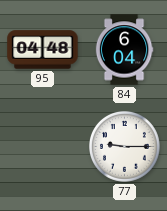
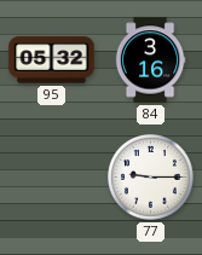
95: 04:48 -> 05:32
84: 6:04 -> 3:16
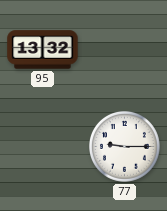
95: 05:32 -> 13:32
84: 3:16 -> none
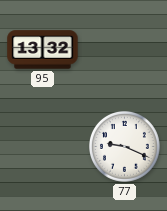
77: 9:15 -> 9:19
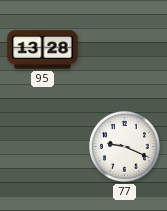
95: 13:32 -> 13:28
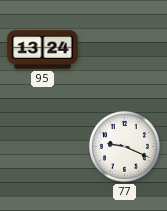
95: 13:28 -> 13:24
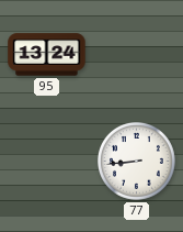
77: 9:19 -> 8:44
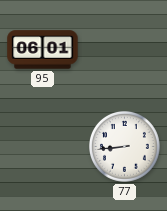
95: 13:24 -> 06:01
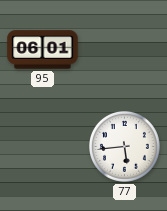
77: 8:44 -> 5:44
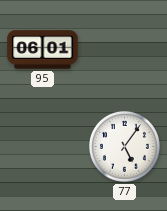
77: 5:44 -> 5:06
